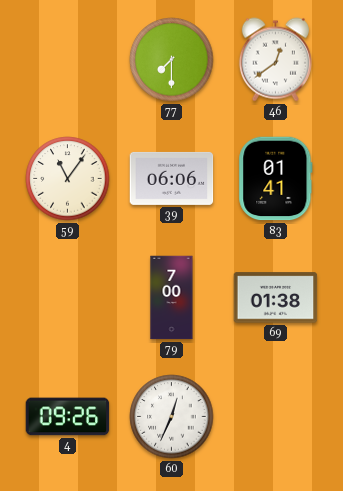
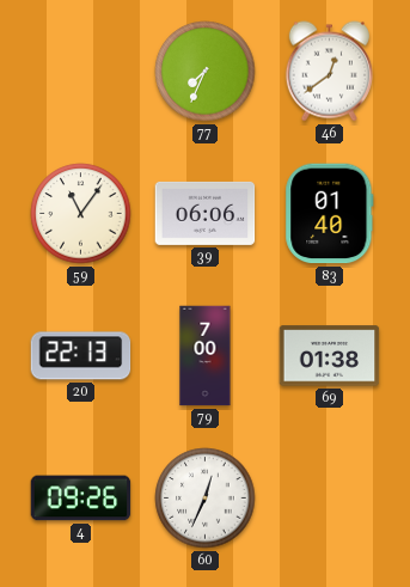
77: 7:30 -> 7:34
83: 01:41 -> 01:40
20: none -> 22:13
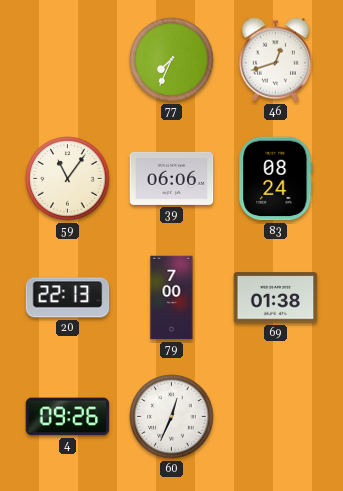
46: 12:39 -> 12:42
83: 01:40 -> 08:24
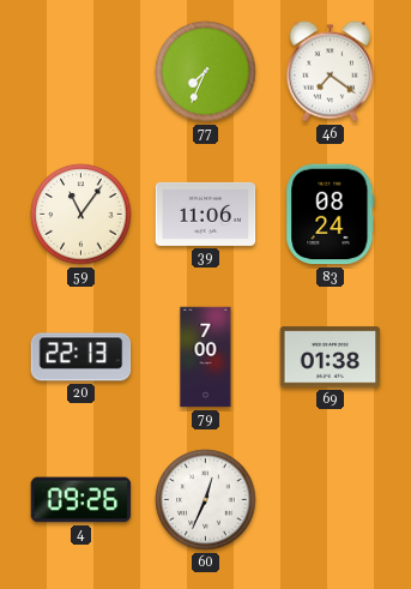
46: 12:42 -> 7:21
39: 06:06 -> 11:06
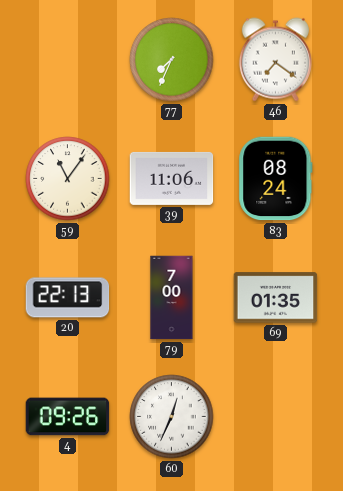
69: 01:38 -> 01:35
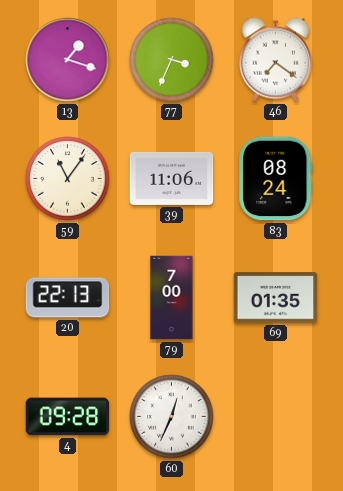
13: none -> 1:18
77: 7:34 -> 3:34
4: 09:26 -> 09:28
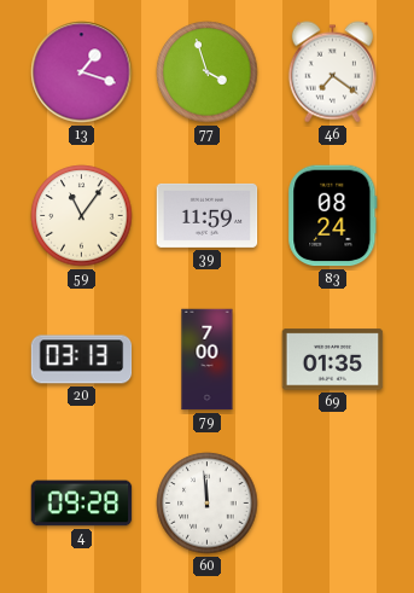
77: 3:34 -> 3:57
39: 11:06 -> 11:59
20: 22:13 -> 03:13
60: 12:34 -> 11:59
